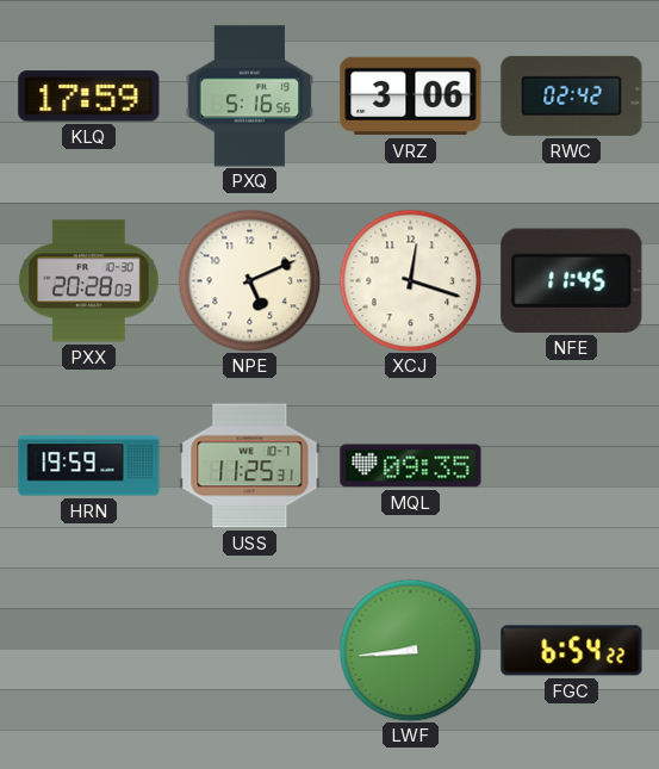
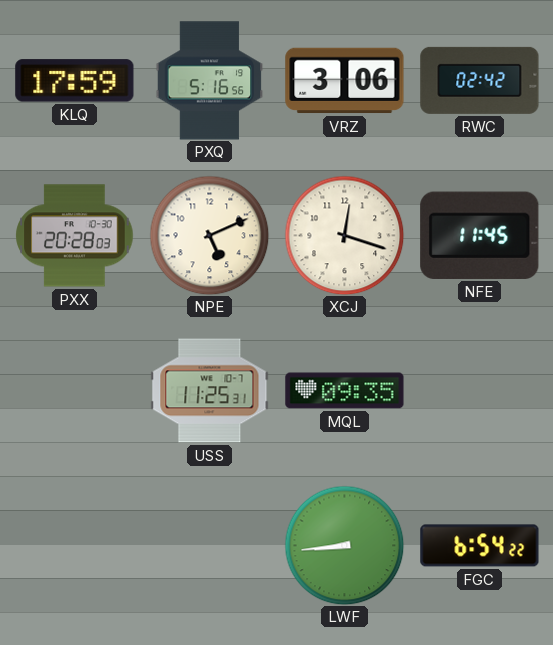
HRN: 19:59 -> none
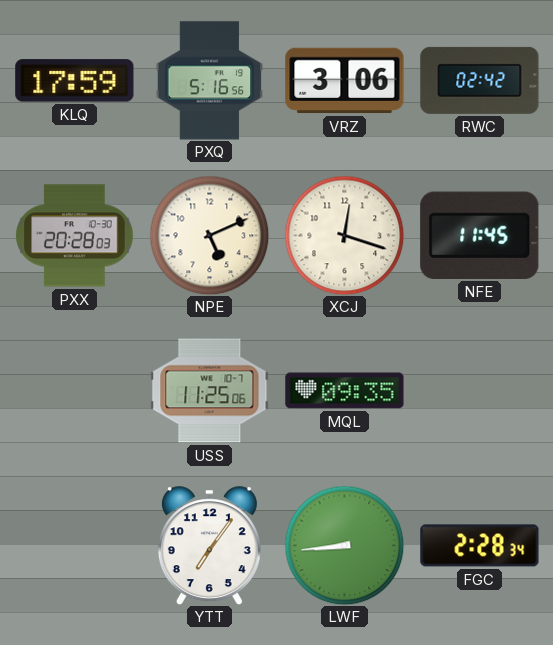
USS: 11:25:31 -> 11:25:06
YTT: none -> 7:06
FGC: 6:54 -> 2:28
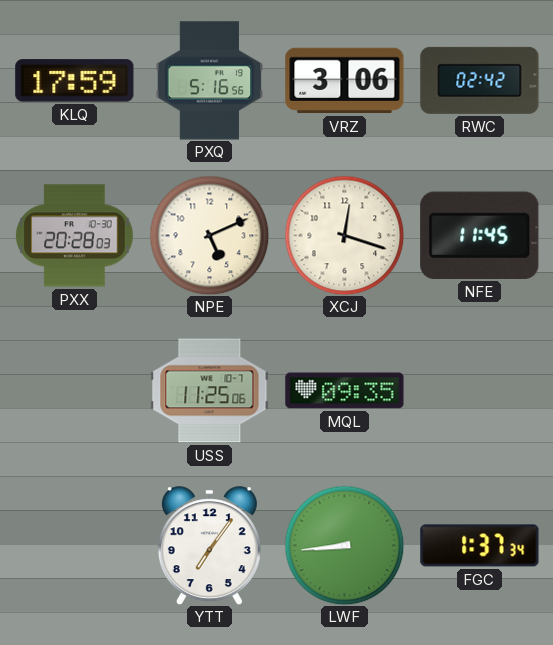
FGC: 2:28 -> 1:37
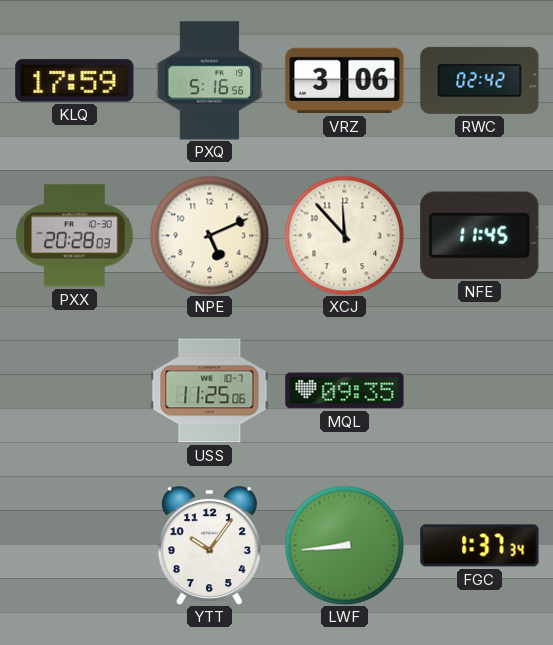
XCJ: 12:18 -> 11:53
YTT: 7:06 -> 10:06
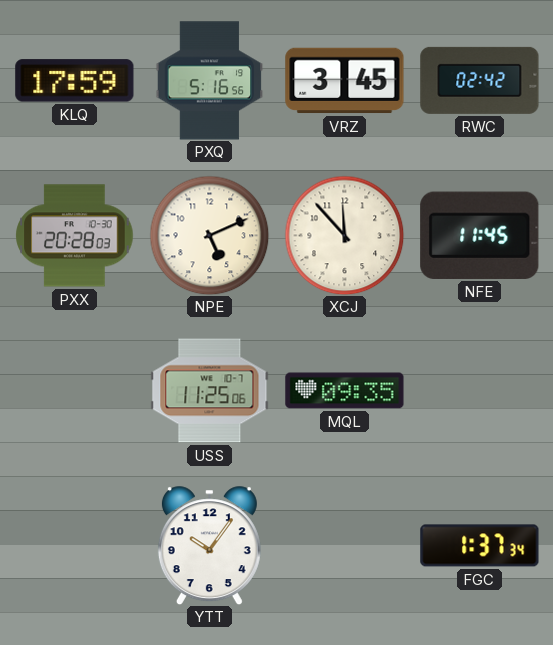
VRZ: 3:06 -> 3:45
LWF: 8:44 -> none
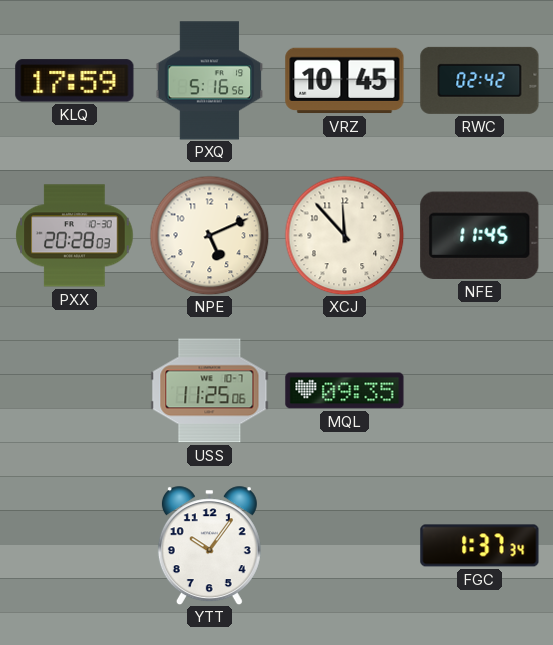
VRZ: 3:45 -> 10:45
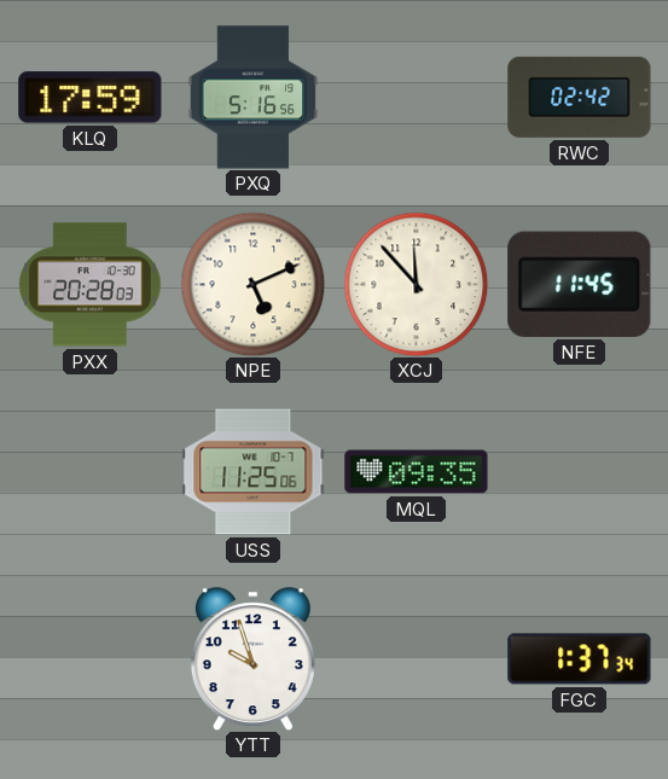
VRZ: 10:45 -> none
YTT: 10:06 -> 9:57
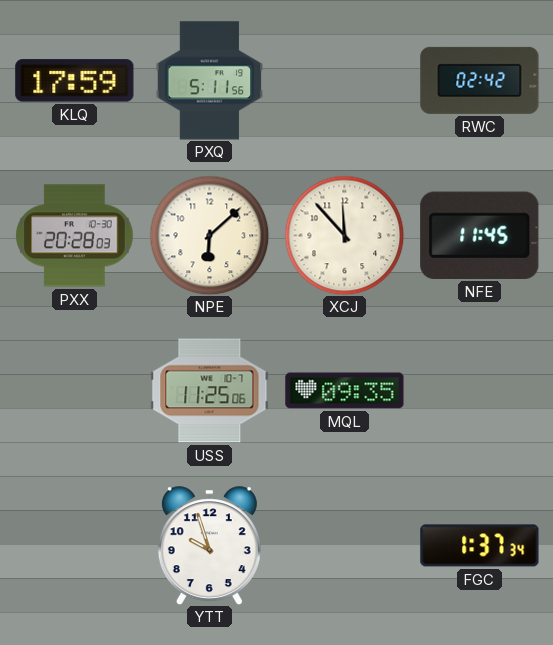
PXQ: 5:16 -> 5:11
NPE: 5:11 -> 6:08
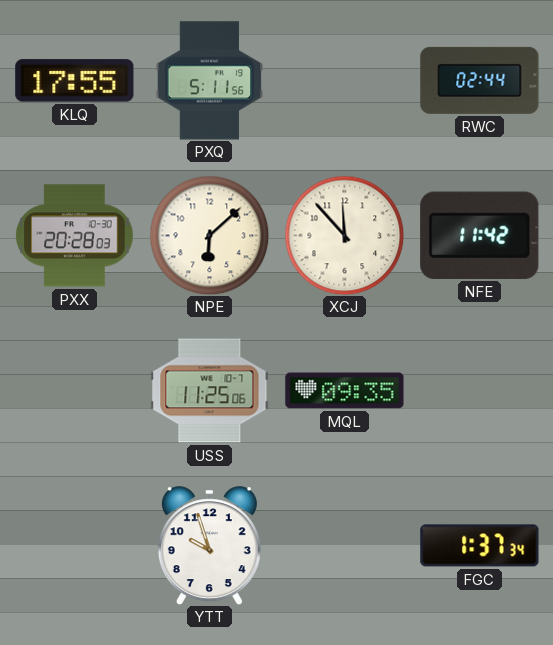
KLQ: 17:59 -> 17:55
RWC: 02:42 -> 02:44
NFE: 11:45 -> 11:42
